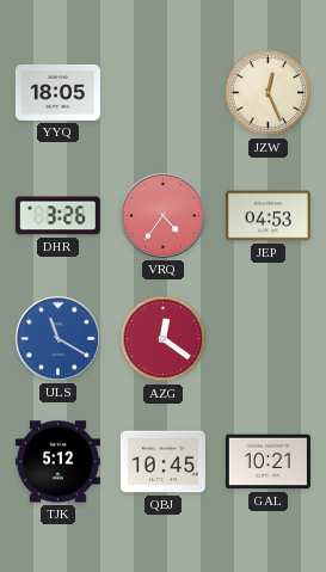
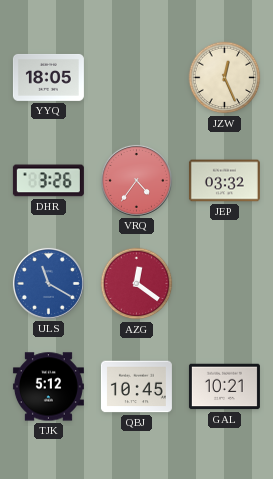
JEP: 04:53 -> 03:32
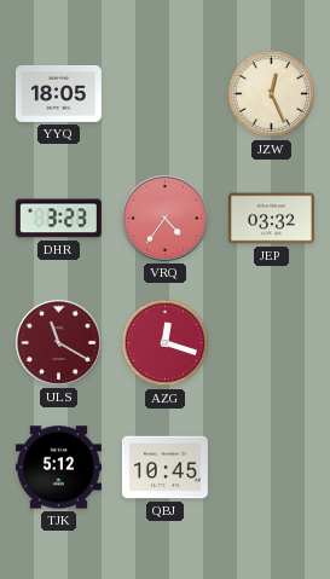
DHR: 3:26 -> 3:23
ULS dial: blue -> burgundy
AZG: 12:21 -> 12:18
GAL: 10:21 -> none
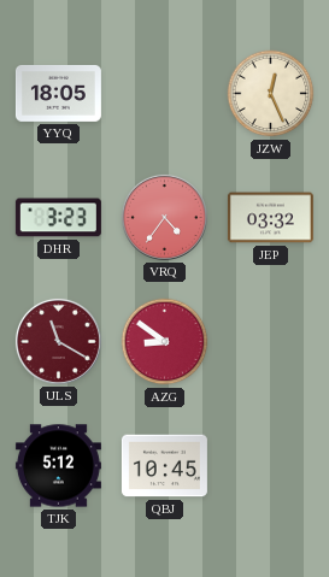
AZG: 12:18 -> 8:51
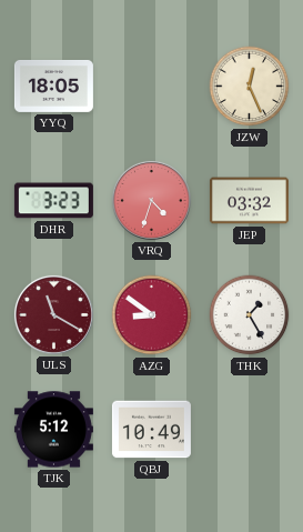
VRQ: 4:36 -> 4:33
THK: none -> 1:25
QBJ: 10:45 -> 10:49
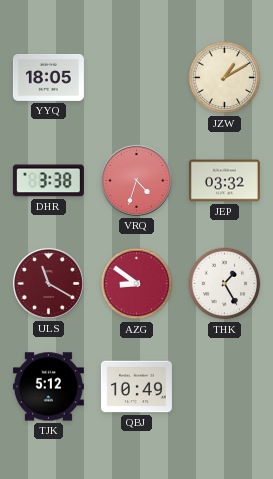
JZW: 12:26 -> 1:10
DHR: 3:23 -> 3:38
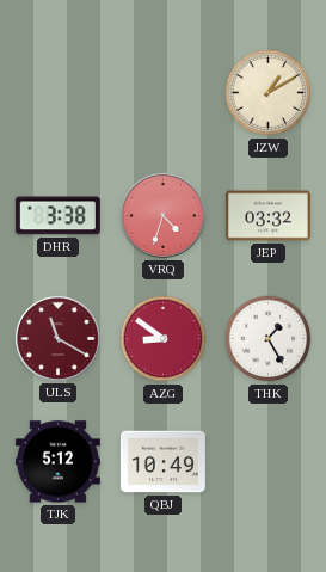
YYQ: 18:05 -> none
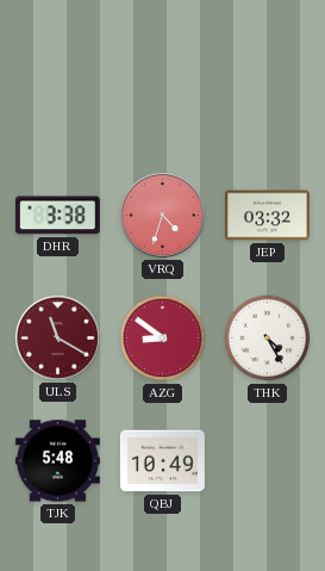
JZW: 1:10 -> none
THK: 1:25 -> 4:25
TJK: 5:12 -> 5:48
